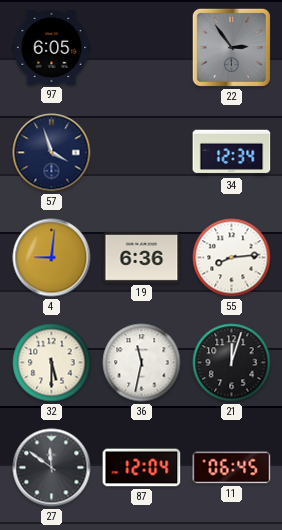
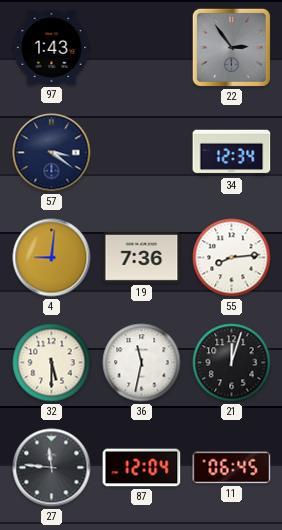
97: 6:05 -> 1:43
57: 3:57 -> 3:21
19: 6:36 -> 7:36
27: 11:51 -> 11:46
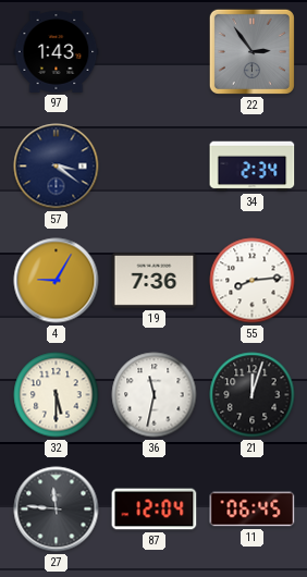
34: 12:34 -> 2:34
4: 9:01 -> 9:05
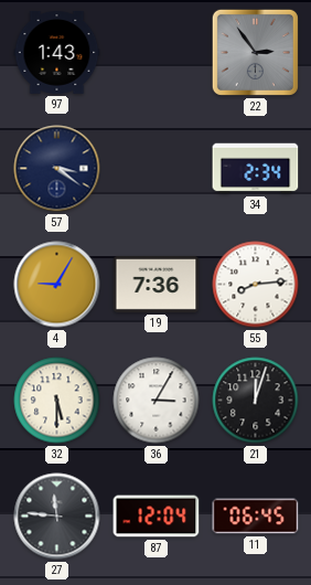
36: 11:32 -> 3:05
